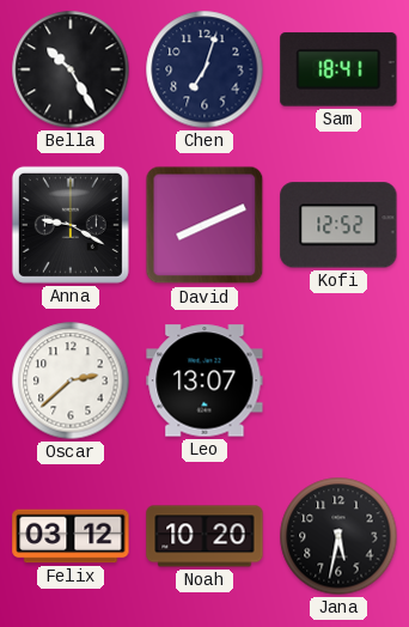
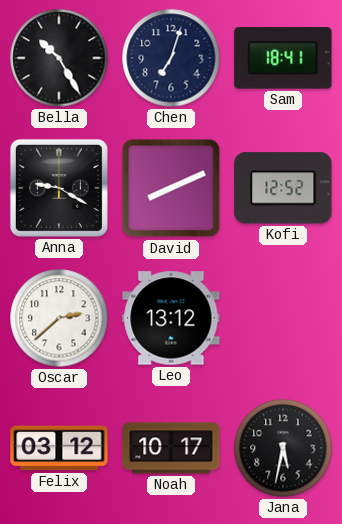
Leo: 13:07 -> 13:12
Noah: 10:20 -> 10:17
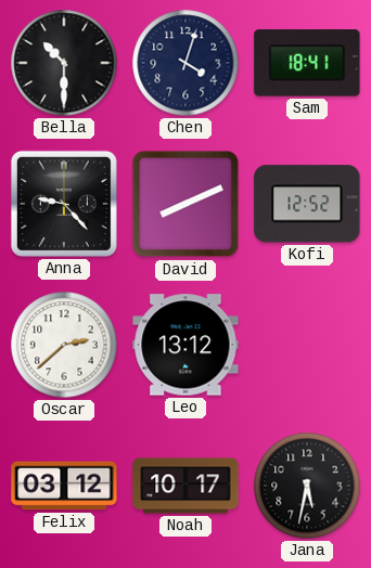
Bella: 10:25 -> 10:30
Chen: 7:03 -> 4:03
Anna: 9:20 -> 9:23
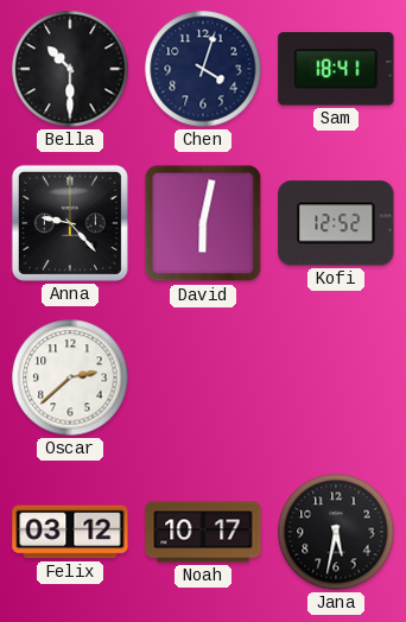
David: 8:11 -> 6:02
Leo: 13:12 -> none
